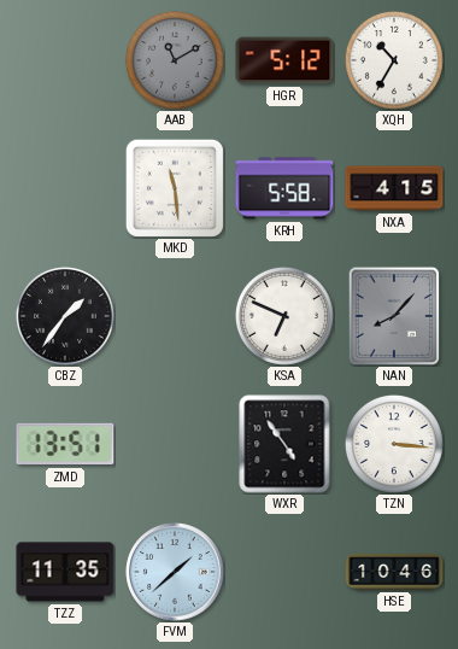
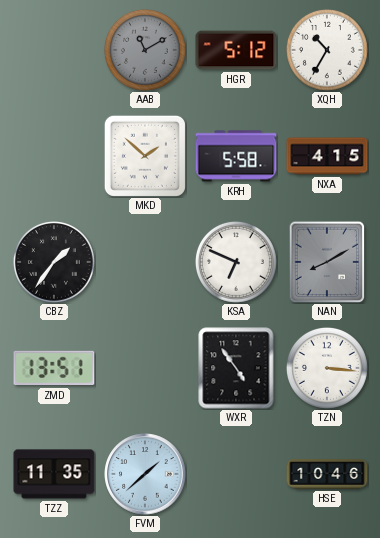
MKD: 11:29 -> 1:52
NAN: 8:07 -> 8:10
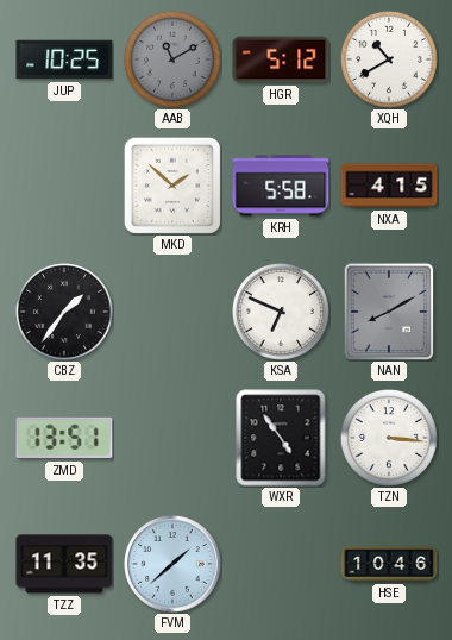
JUP: none -> 10:25
XQH: 10:35 -> 10:40
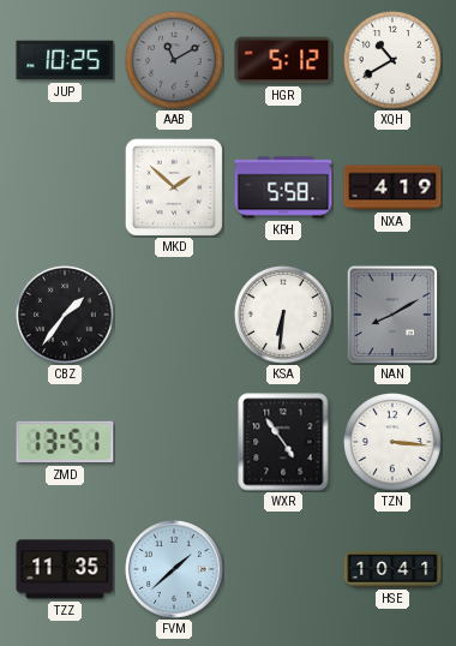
NXA: 4:15 -> 4:19
KSA: 6:49 -> 6:31
HSE: 10:46 -> 10:41
